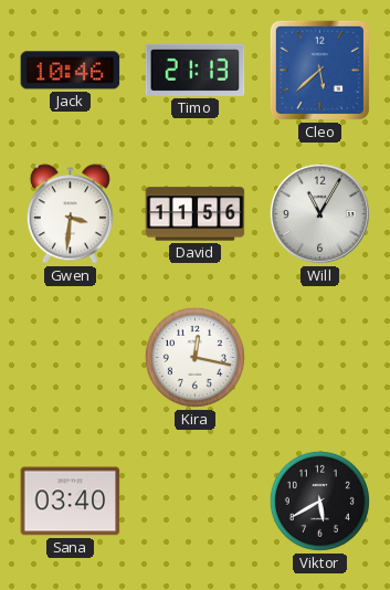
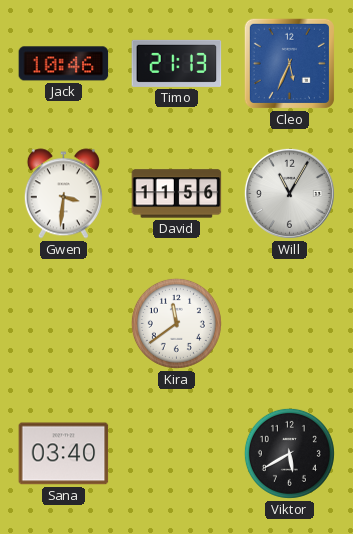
Cleo: 5:38 -> 5:34
Kira: 12:17 -> 11:39
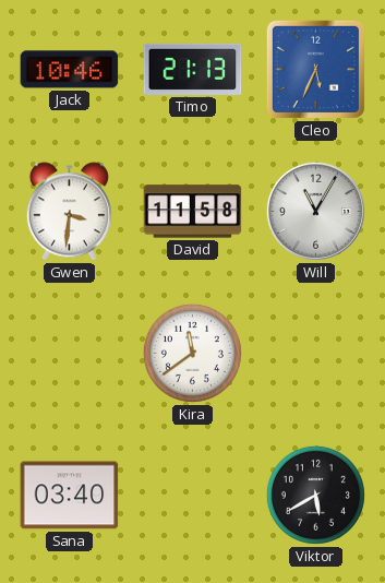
David: 11:56 -> 11:58
